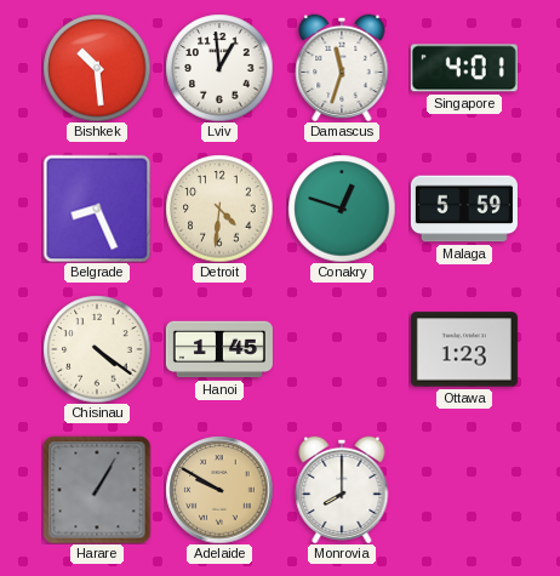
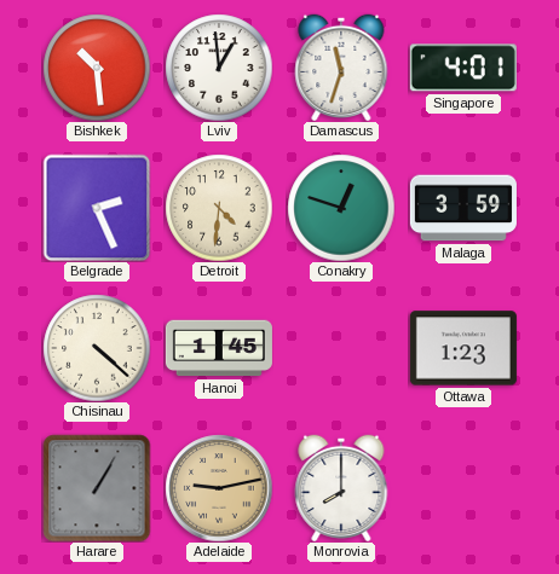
Belgrade: 8:26 -> 2:26
Malaga: 5:59 -> 3:59
Chisinau: 4:21 -> 4:22
Adelaide: 9:50 -> 9:13
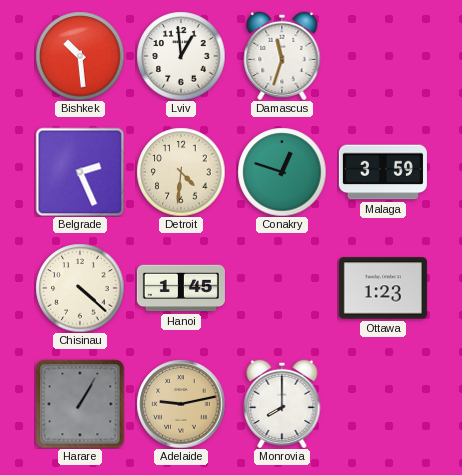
Singapore: 4:01 -> none
